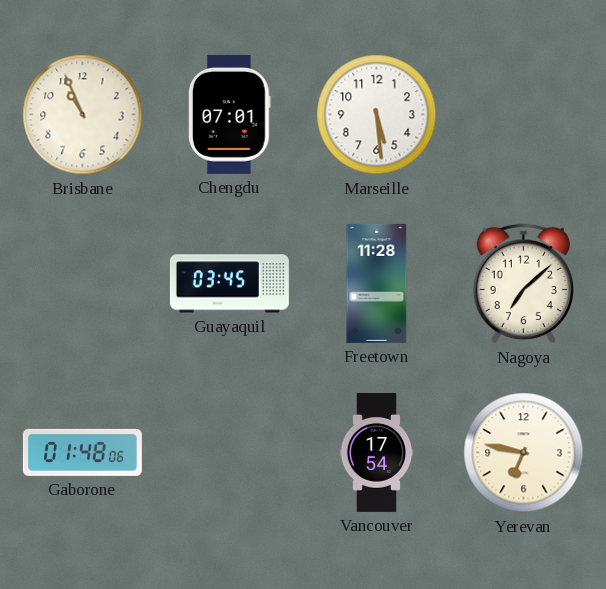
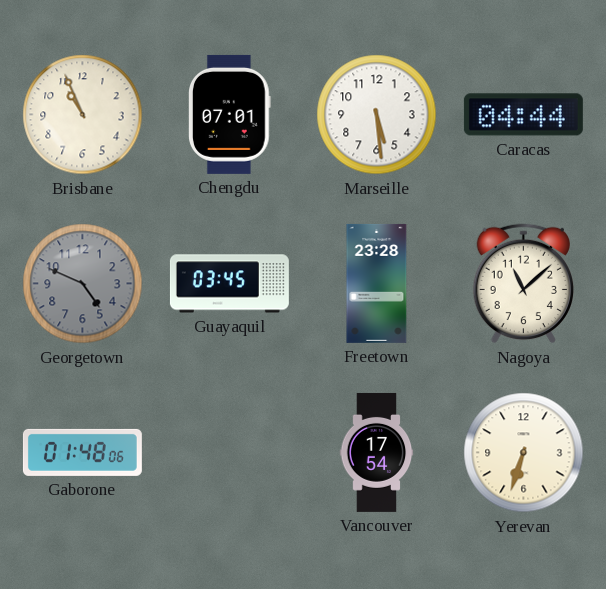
Caracas: none -> 04:44
Georgetown: none -> 4:49
Freetown: 11:28 -> 23:28
Nagoya: 7:08 -> 11:08
Yerevan: 6:47 -> 6:33
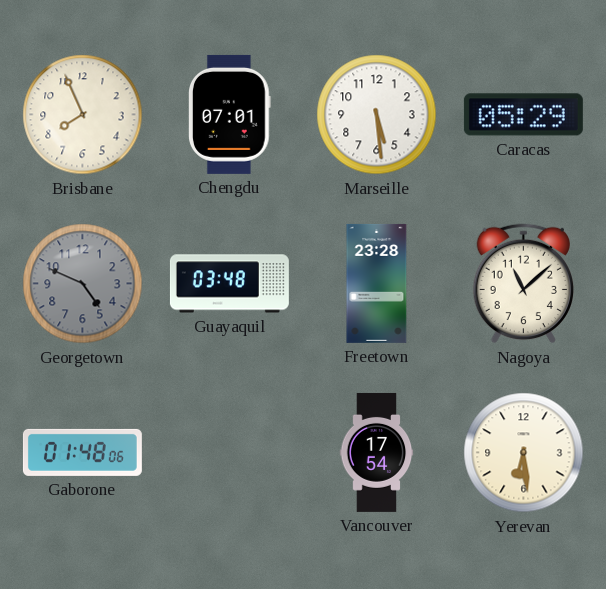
Brisbane: 10:56 -> 7:56
Caracas: 04:44 -> 05:29
Guayaquil: 03:45 -> 03:48
Yerevan: 6:33 -> 6:29
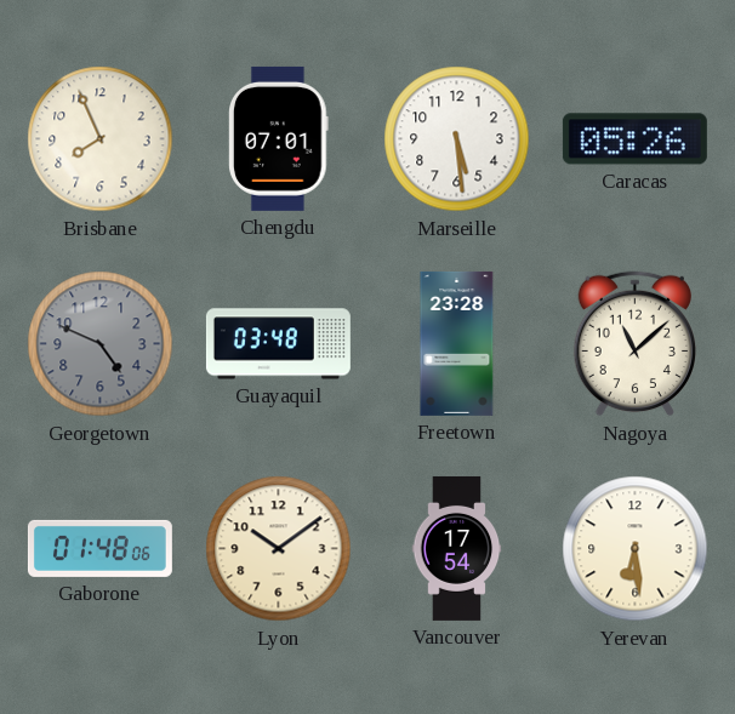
Caracas: 05:29 -> 05:26
Lyon: none -> 10:09
